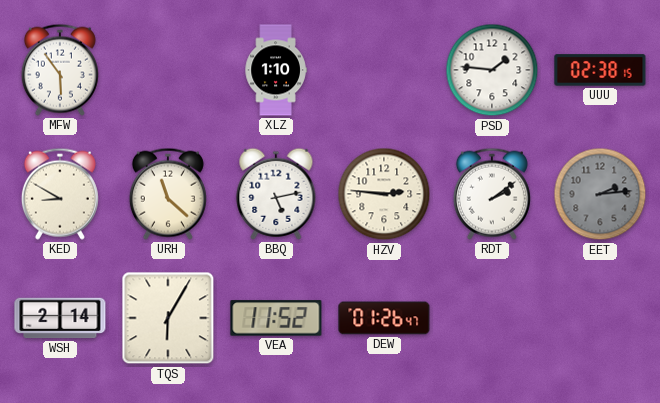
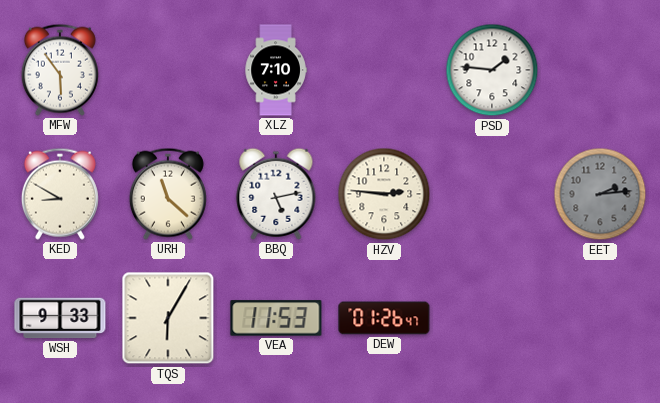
XLZ: 1:10 -> 7:10
UUU: 02:38 -> none
RDT: 2:09 -> none
WSH: 2:14 -> 9:33
VEA: 11:52 -> 11:53
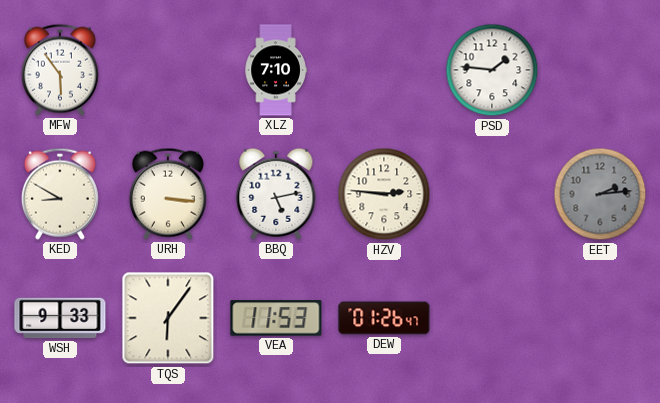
URH: 11:22 -> 3:16
TQS: 6:05 -> 6:06
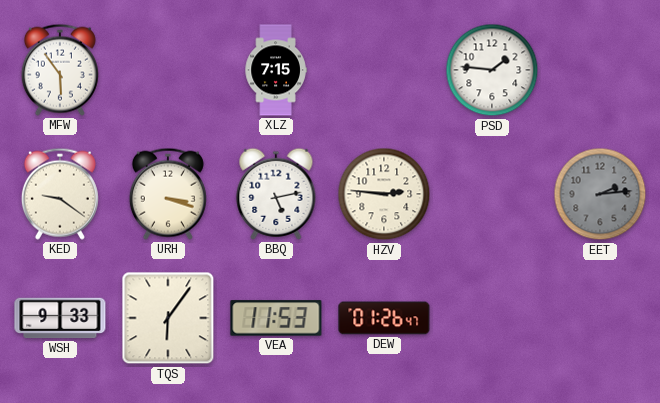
XLZ: 7:10 -> 7:15
KED: 8:50 -> 9:21
URH: 3:16 -> 3:18
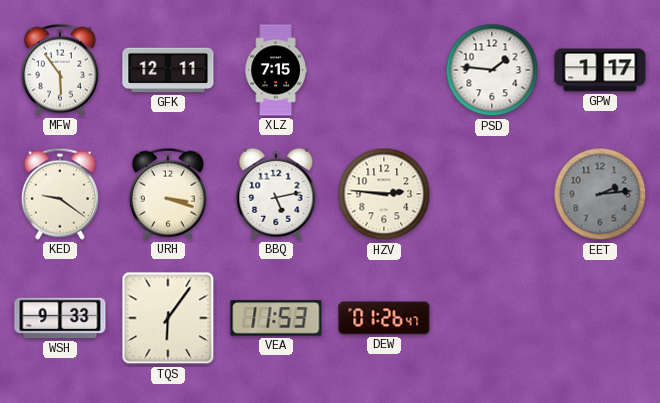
GFK: none -> 12:11
GPW: none -> 1:17
